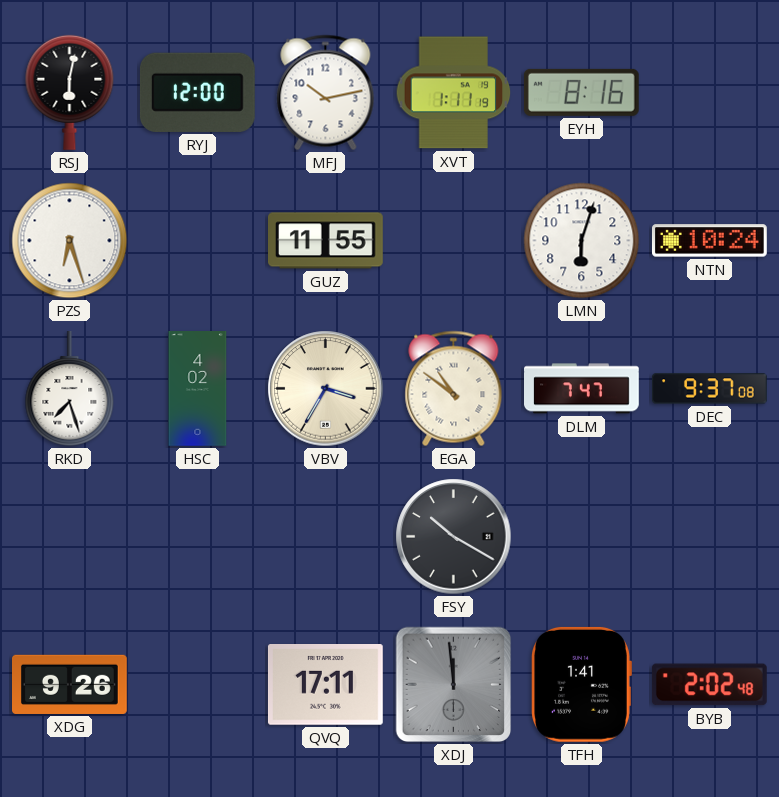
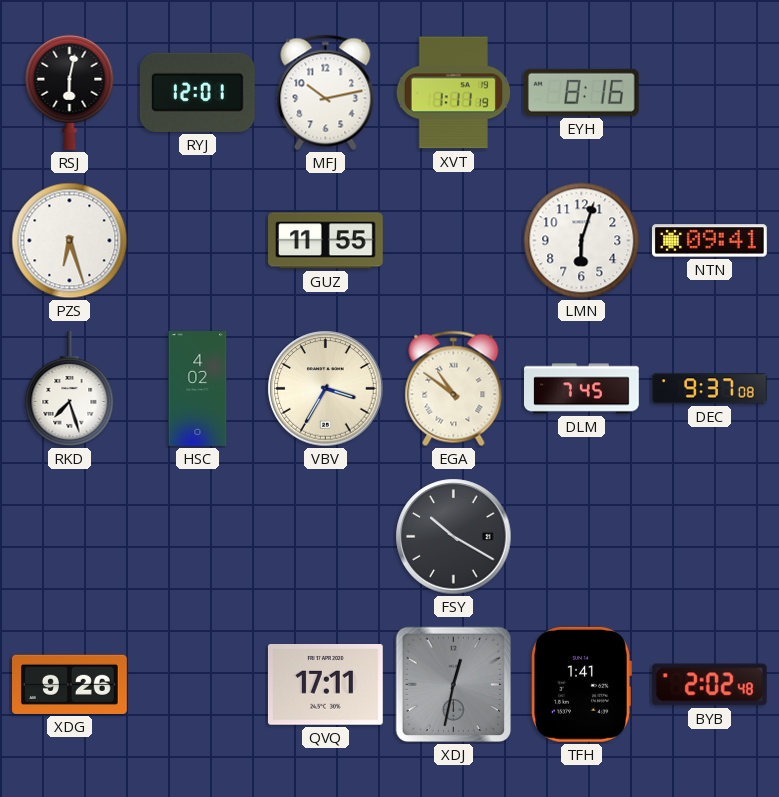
RYJ: 12:00 -> 12:01
NTN: 10:24 -> 09:41
DLM: 7:47 -> 7:45
XDJ: 11:59 -> 12:32
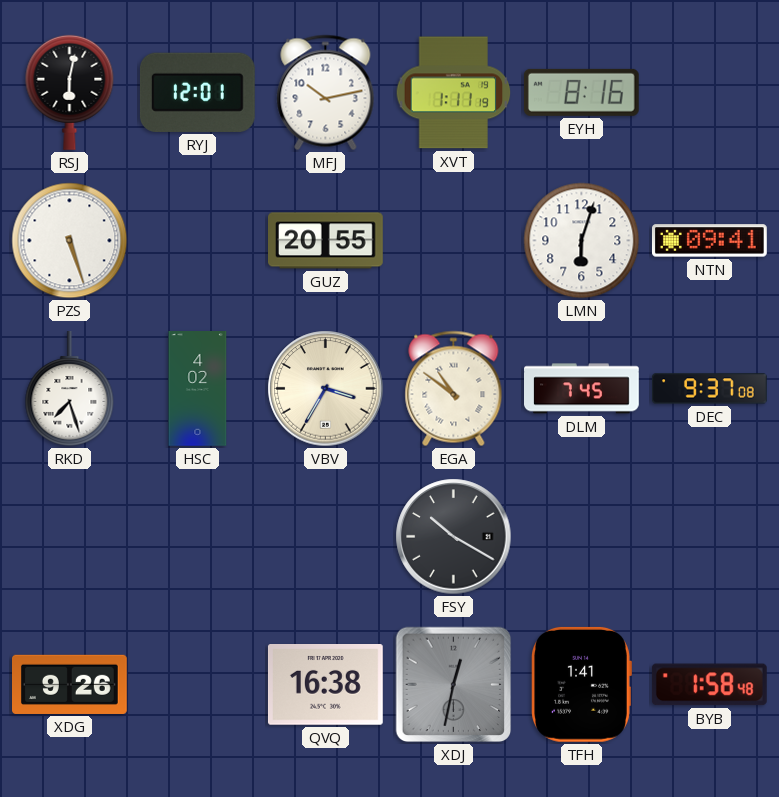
PZS: 6:27 -> 5:27
GUZ: 11:55 -> 20:55
QVQ: 17:11 -> 16:38
BYB: 2:02 -> 1:58
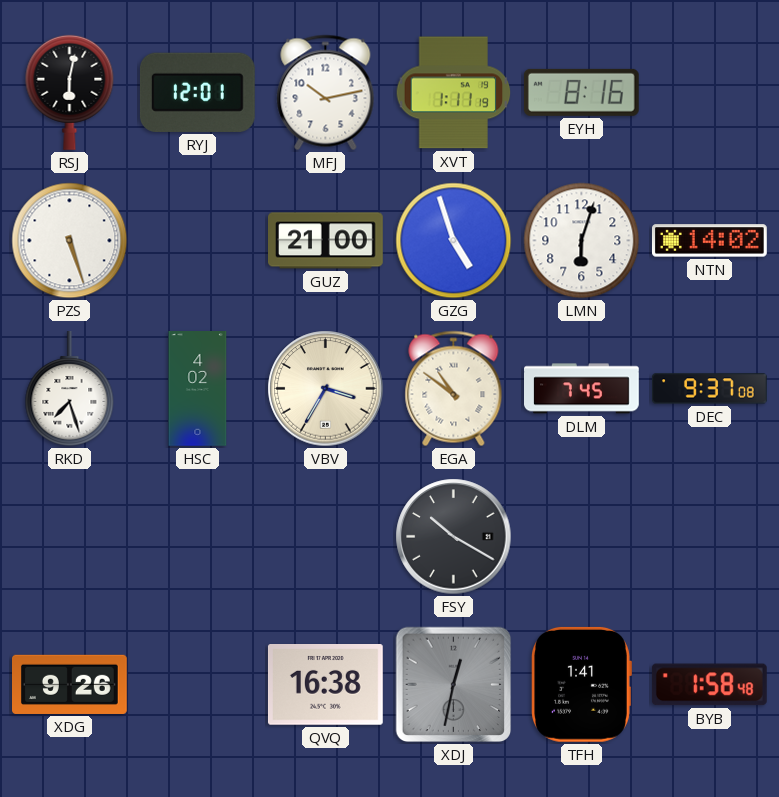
GUZ: 20:55 -> 21:00
GZG: none -> 4:57
NTN: 09:41 -> 14:02
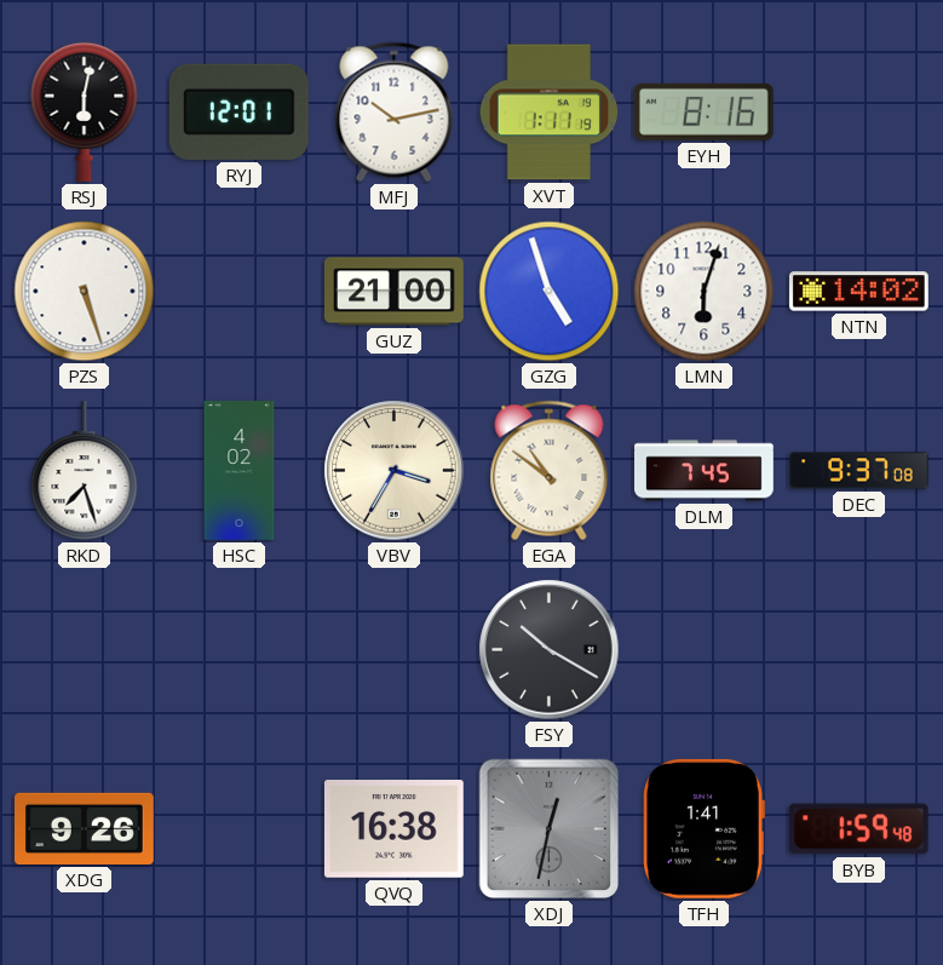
BYB: 1:58 -> 1:59
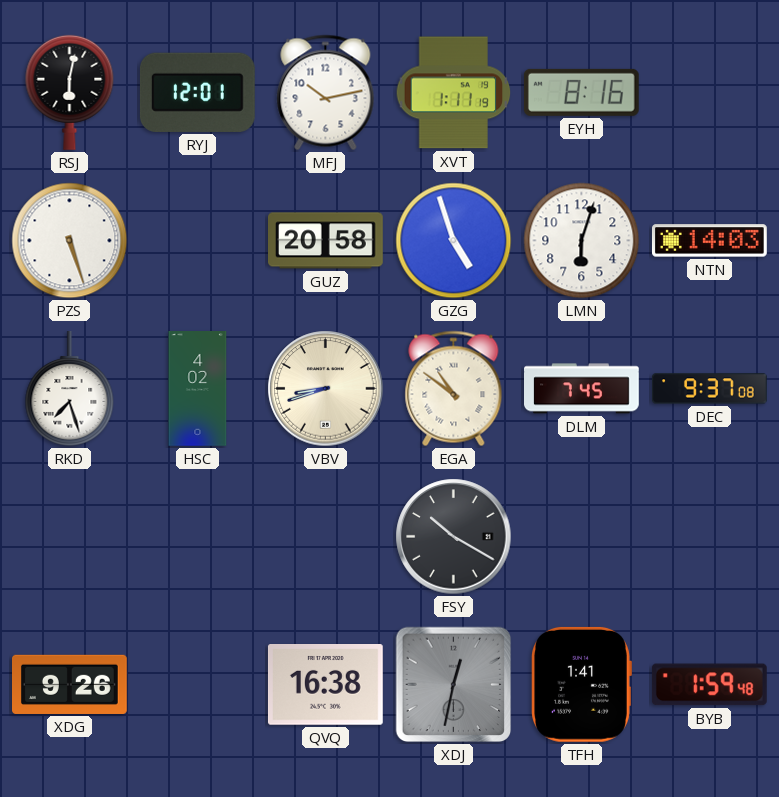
GUZ: 21:00 -> 20:58
NTN: 14:02 -> 14:03
VBV: 3:35 -> 8:42
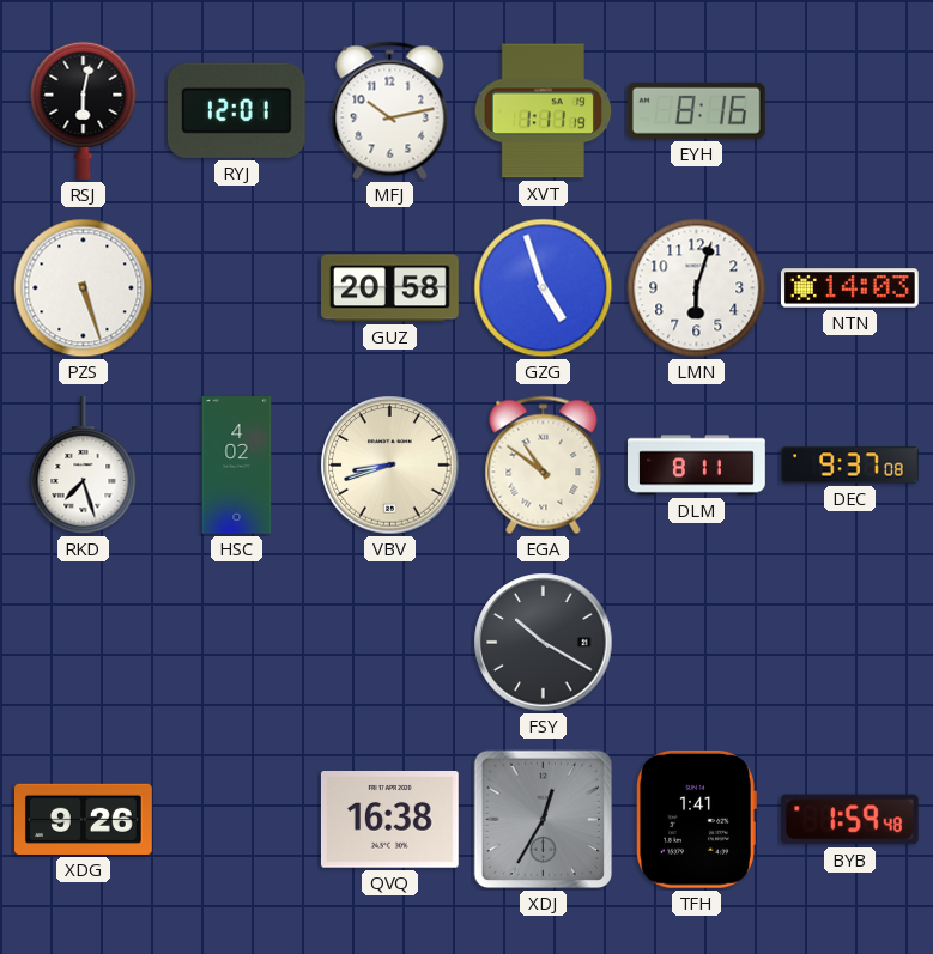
DLM: 7:45 -> 8:11
XDJ: 12:32 -> 12:35
